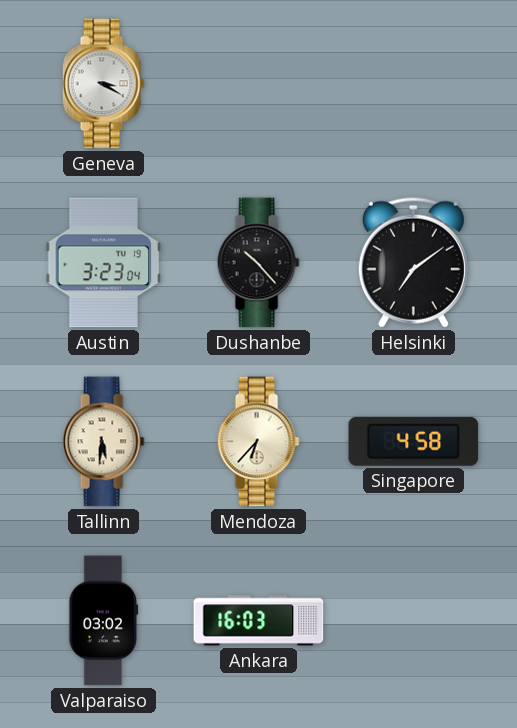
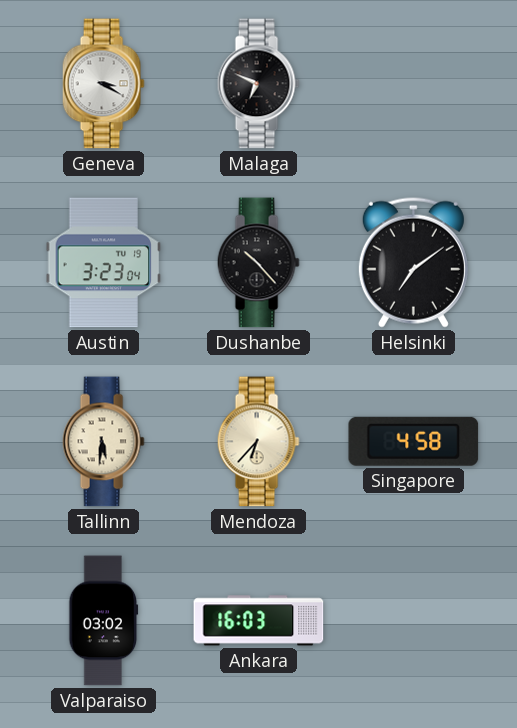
Malaga: none -> 6:49
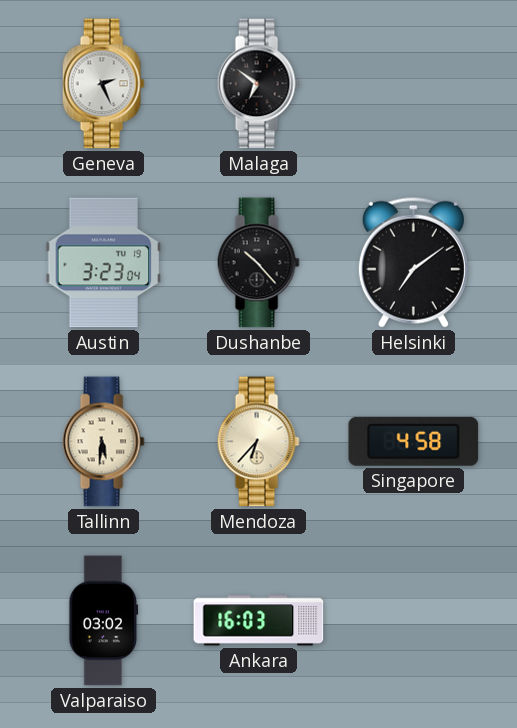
Geneva: 3:20 -> 2:26
Malaga: 6:49 -> 6:51
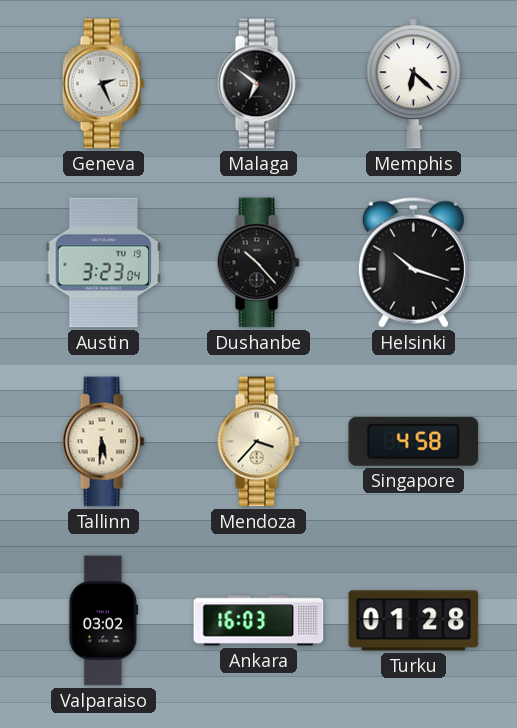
Memphis: none -> 6:22
Helsinki: 7:09 -> 10:18
Mendoza: 6:37 -> 3:37
Turku: none -> 01:28
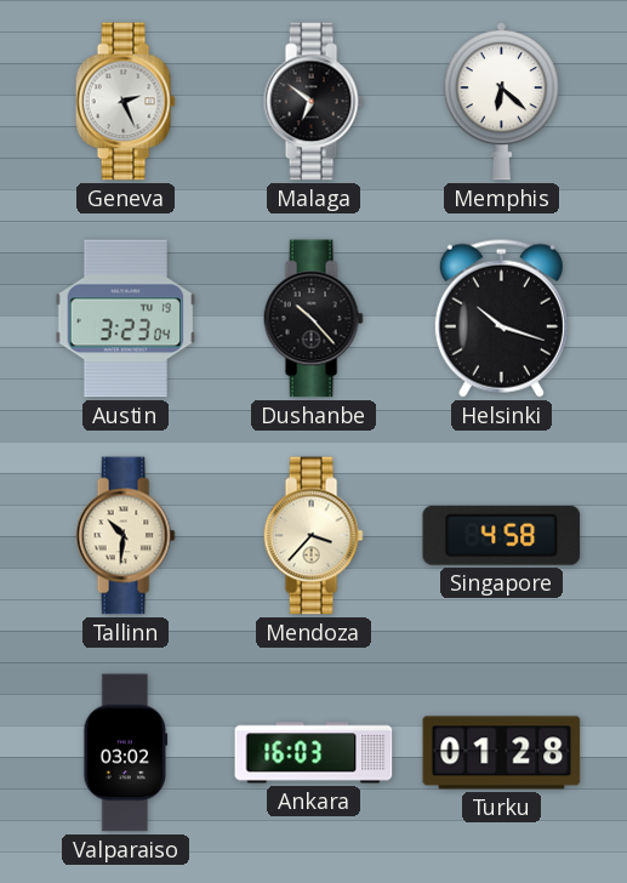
Tallinn: 5:31 -> 10:31
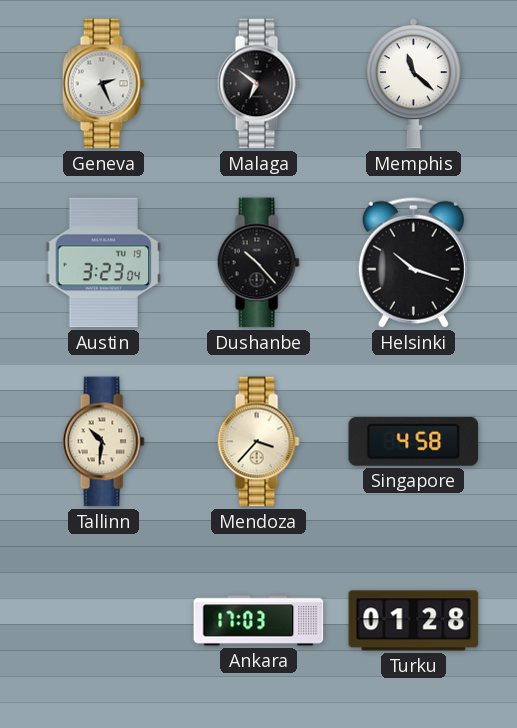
Memphis: 6:22 -> 11:22
Valparaiso: 03:02 -> none
Ankara: 16:03 -> 17:03
